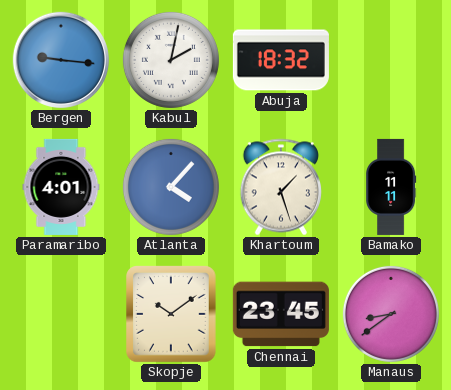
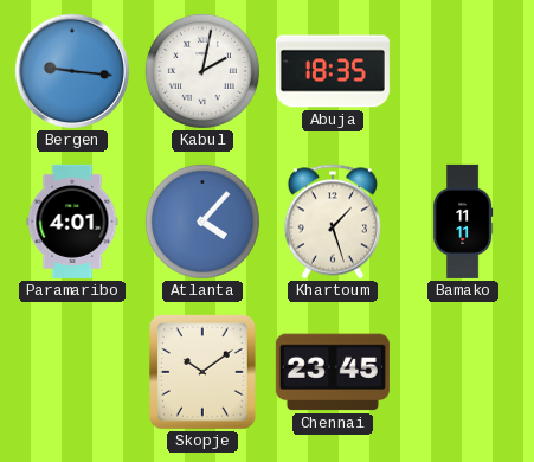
Abuja: 18:32 -> 18:35
Manaus: 8:39 -> none
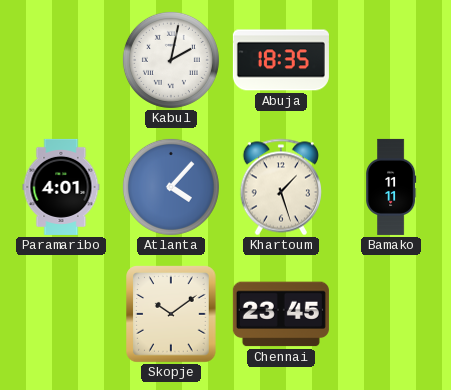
Bergen: 9:16 -> none
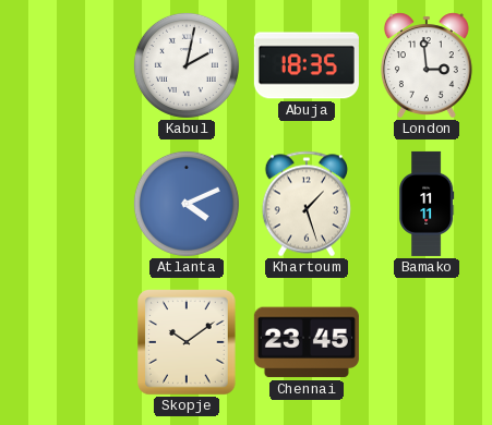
London: none -> 2:59
Paramaribo: 4:01 -> none
Atlanta: 4:07 -> 4:11
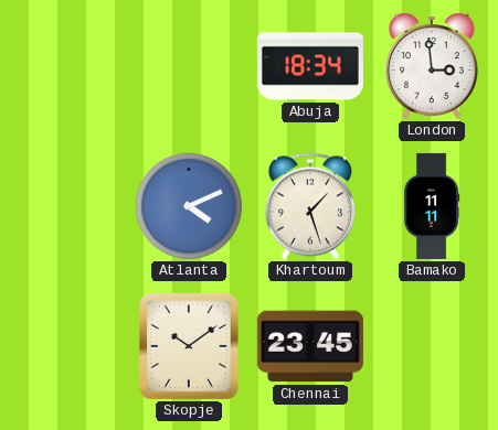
Kabul: 2:02 -> none
Abuja: 18:35 -> 18:34
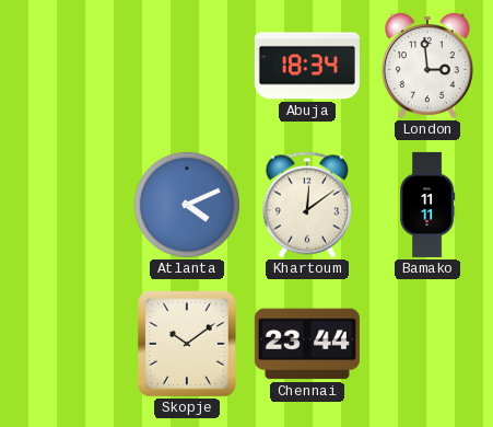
Khartoum: 1:27 -> 12:09
Chennai: 23:45 -> 23:44
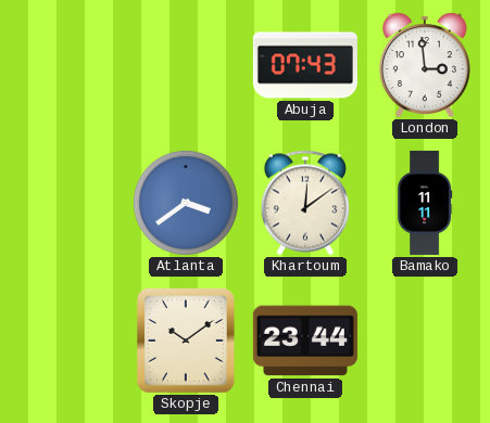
Abuja: 18:34 -> 07:43
Atlanta: 4:11 -> 3:39
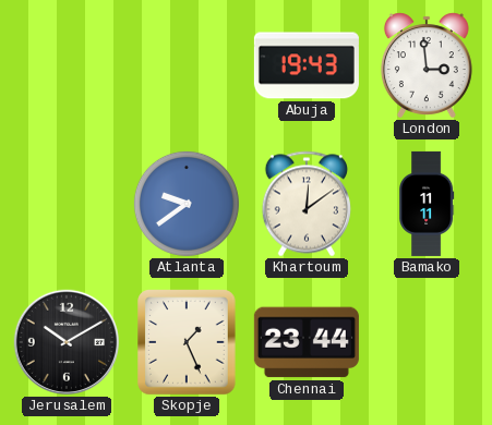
Abuja: 07:43 -> 19:43
Atlanta: 3:39 -> 9:39
Jerusalem: none -> 10:10
Skopje: 10:09 -> 1:26
